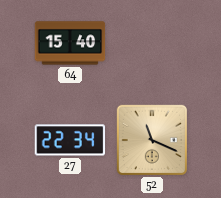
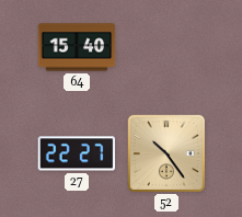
27: 22:34 -> 22:27
52: 11:19 -> 10:24
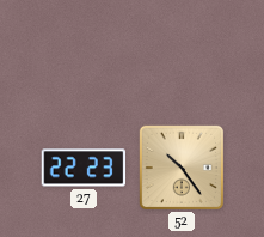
64: 15:40 -> none
27: 22:27 -> 22:23
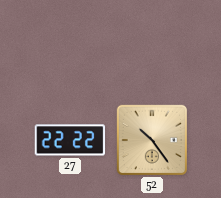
27: 22:23 -> 22:22
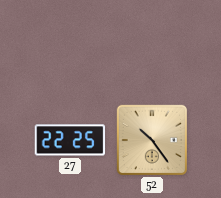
27: 22:22 -> 22:25
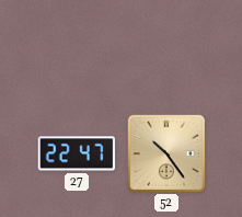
27: 22:25 -> 22:47
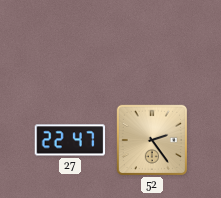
52: 10:24 -> 2:24
